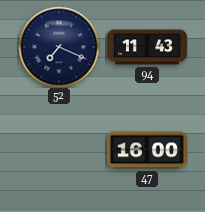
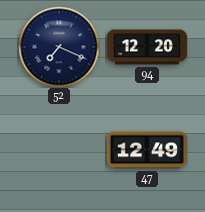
94: 11:43 -> 12:20
47: 16:00 -> 12:49
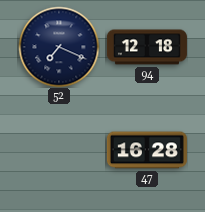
94: 12:20 -> 12:18
47: 12:49 -> 16:28
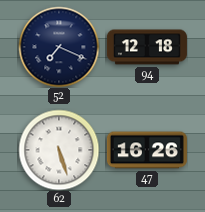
62: none -> 5:27
47: 16:28 -> 16:26
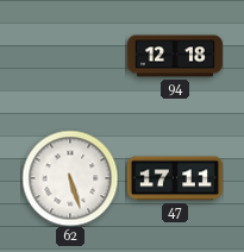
52: 7:19 -> none
47: 16:26 -> 17:11
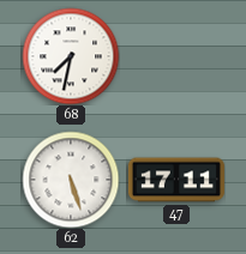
68: none -> 7:32
94: 12:18 -> none
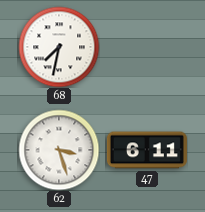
62: 5:27 -> 3:27
47: 17:11 -> 6:11
